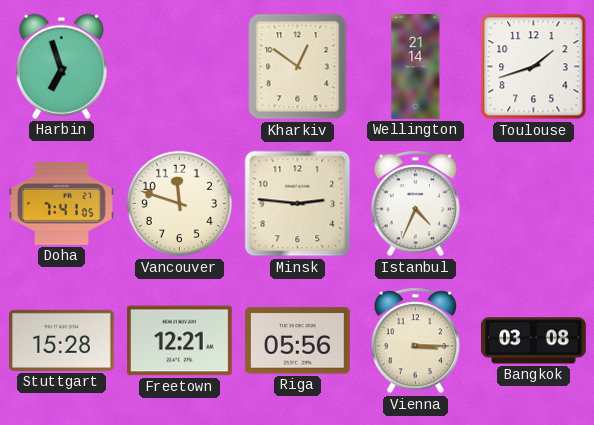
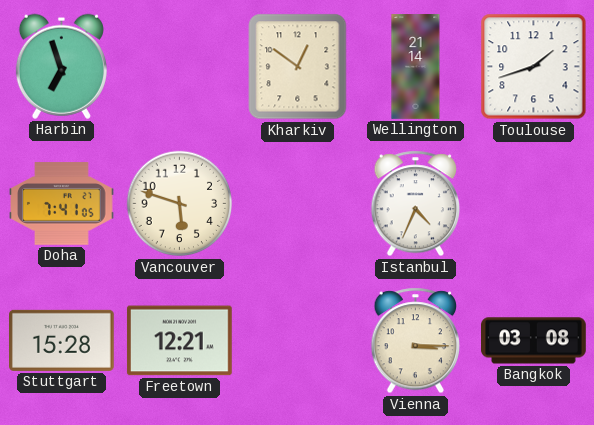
Vancouver: 11:48 -> 5:48
Minsk: 2:46 -> none
Riga: 05:56 -> none
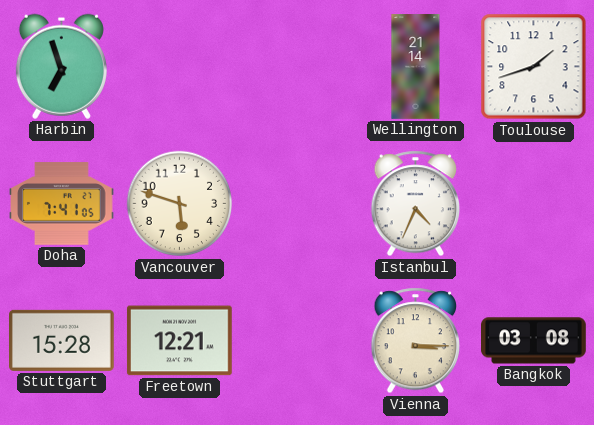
Kharkiv: 12:51 -> none
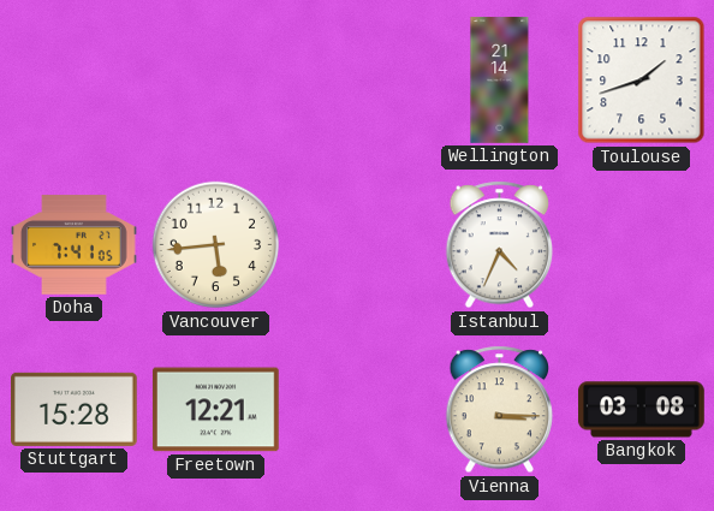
Harbin: 6:57 -> none
Vancouver: 5:48 -> 5:44
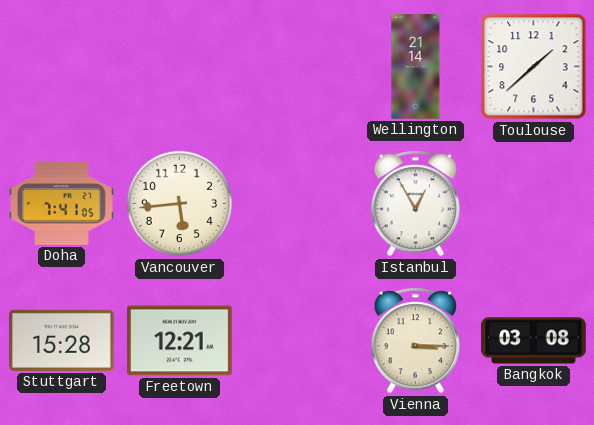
Toulouse: 1:42 -> 1:38
Istanbul: 4:34 -> 12:55
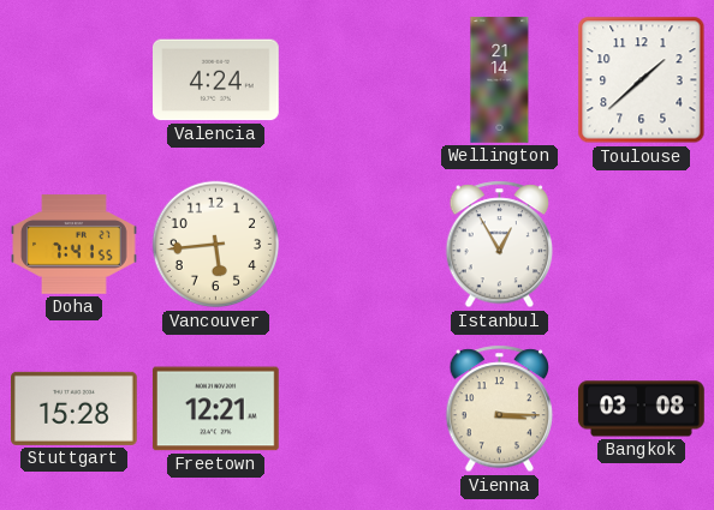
Valencia: none -> 4:24
Doha: 7:41:05 -> 7:41:55
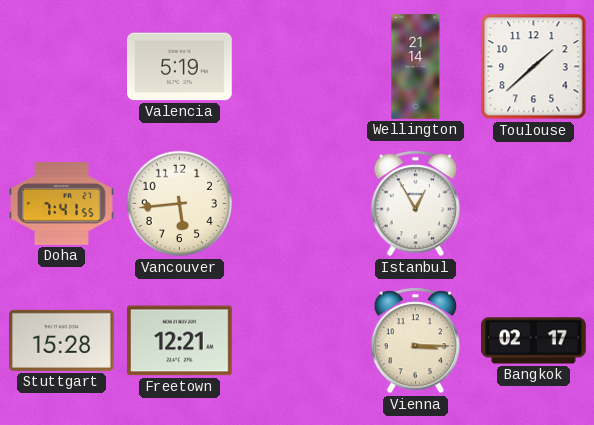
Valencia: 4:24 -> 5:19
Bangkok: 03:08 -> 02:17
